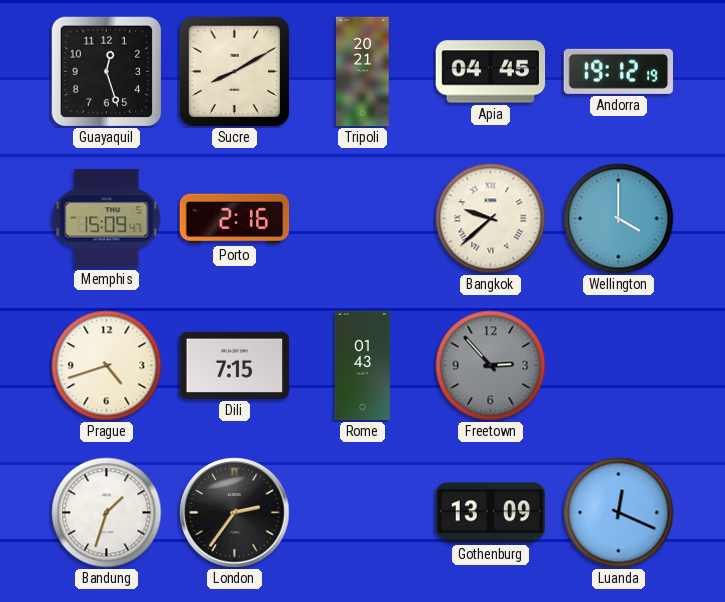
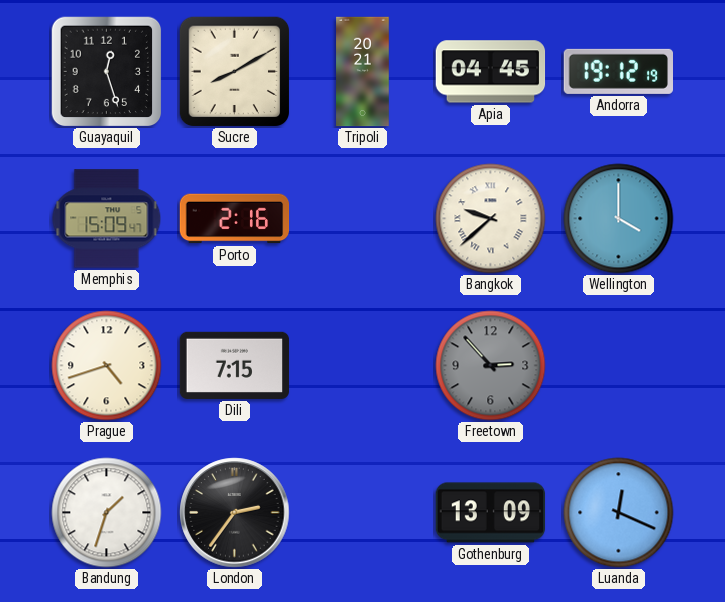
Rome: 01:43 -> none
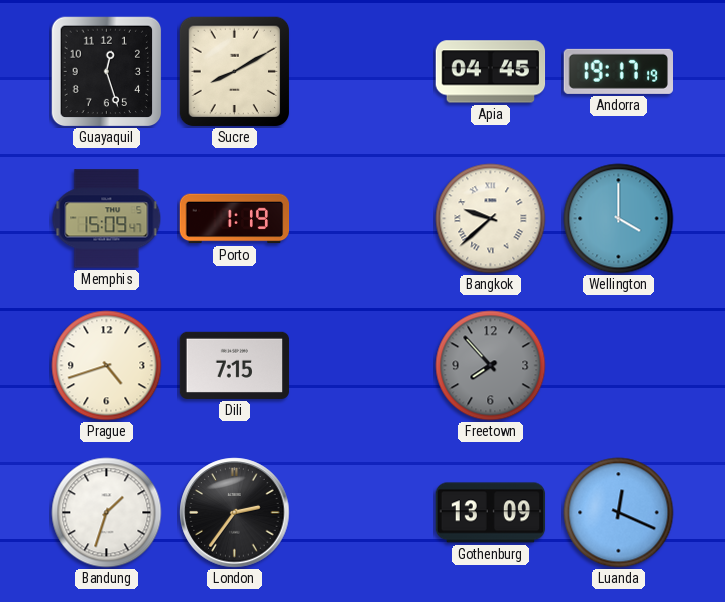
Tripoli: 20:21 -> none
Andorra: 19:12 -> 19:17
Porto: 2:16 -> 1:19
Freetown: 2:53 -> 7:53
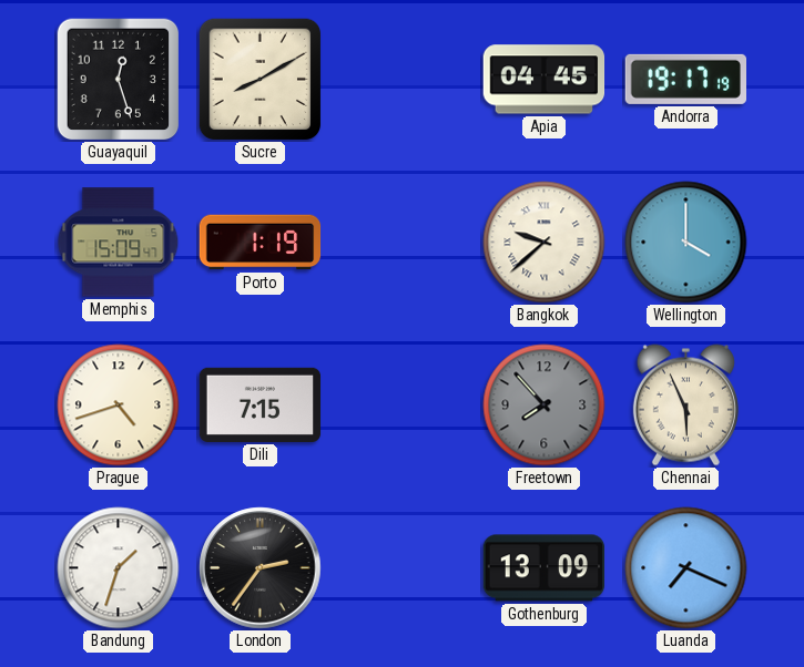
Chennai: none -> 5:56
Luanda: 12:19 -> 7:19
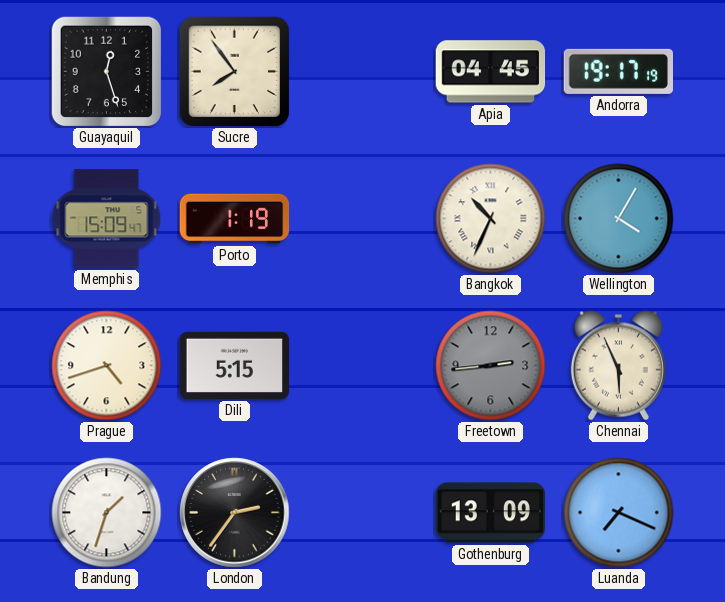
Sucre: 8:10 -> 7:54
Bangkok: 9:38 -> 10:34
Wellington: 4:00 -> 4:05
Dili: 7:15 -> 5:15
Freetown: 7:53 -> 2:44
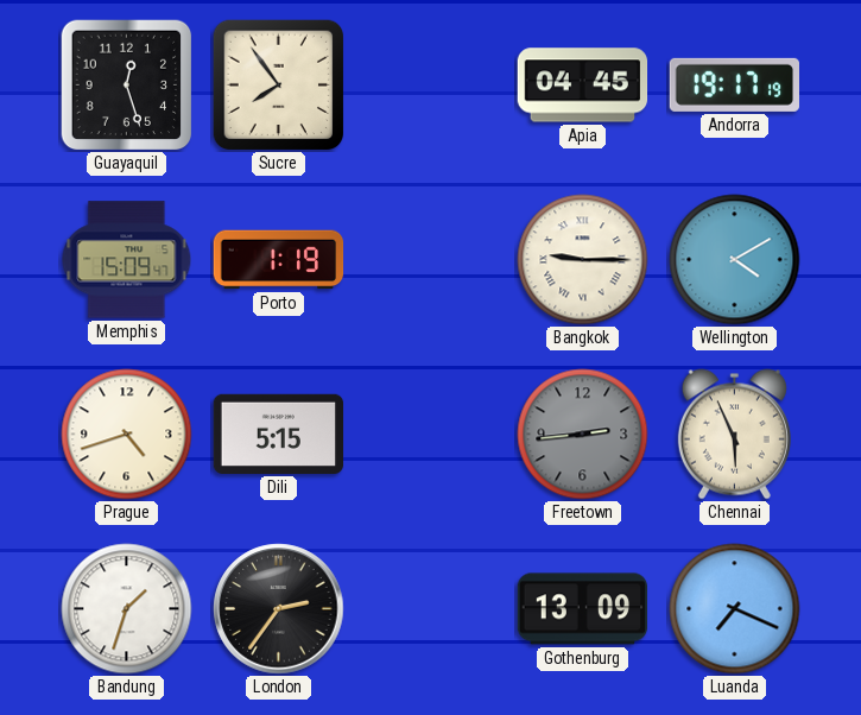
Bangkok: 10:34 -> 9:15
Wellington: 4:05 -> 4:10
